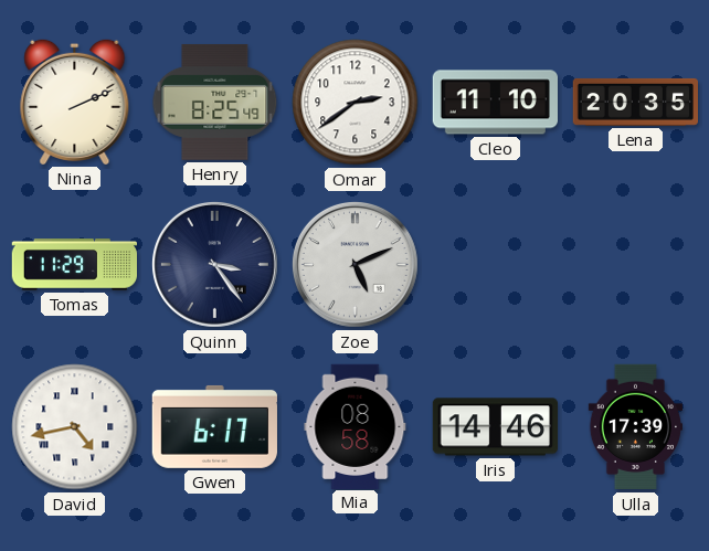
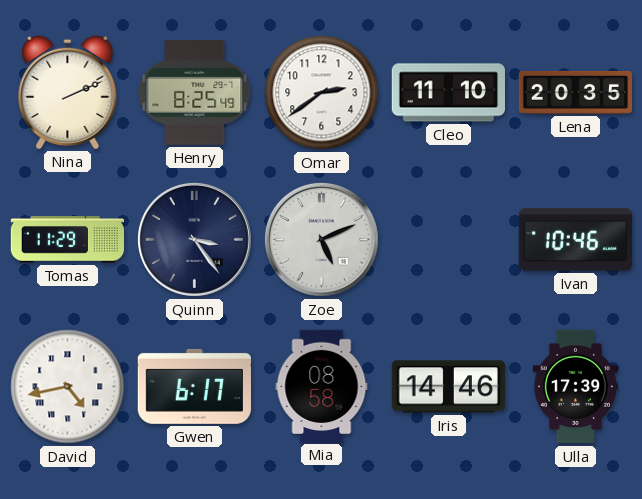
Ivan: none -> 10:46
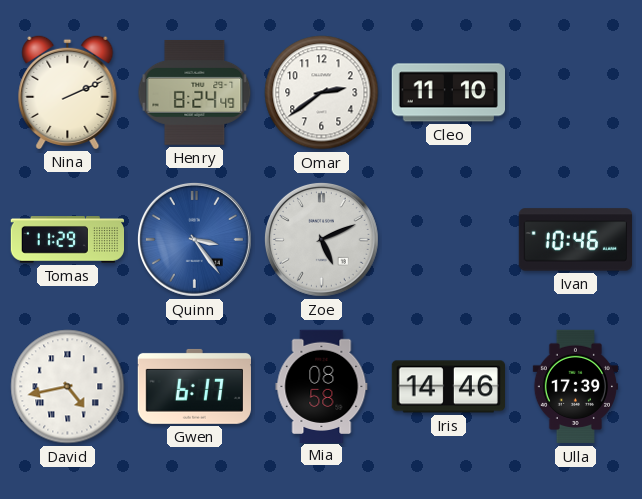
Henry: 8:25 -> 8:24
Lena: 20:35 -> none
Quinn dial: navy -> blue
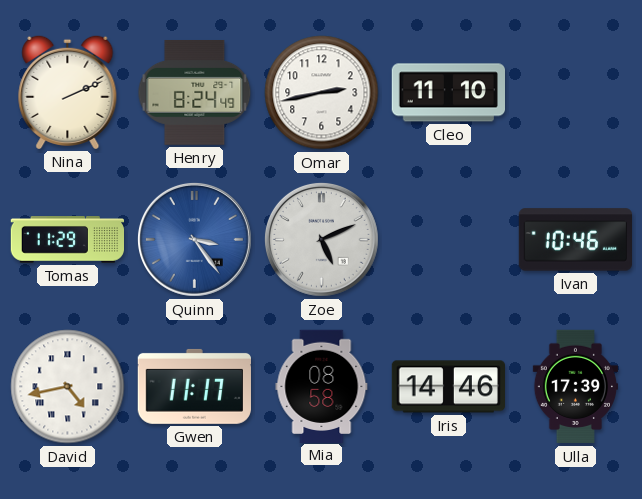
Omar: 2:39 -> 2:43
Gwen: 6:17 -> 11:17
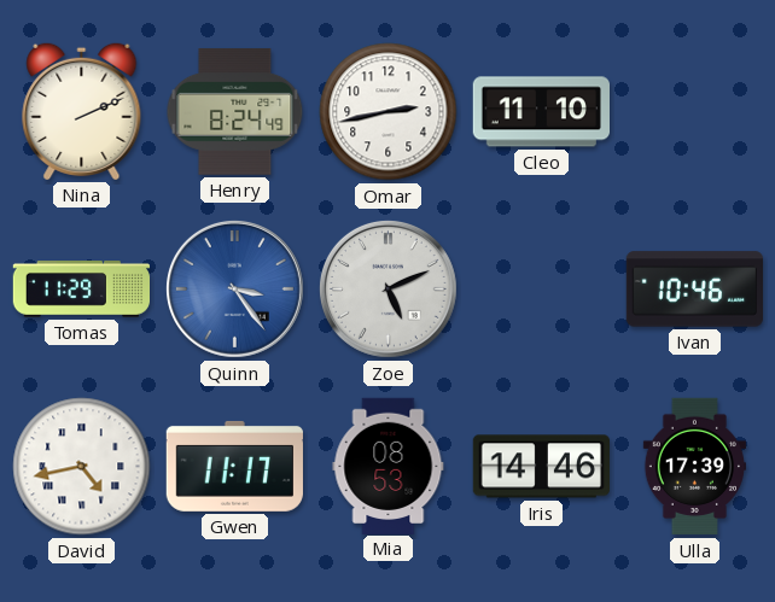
Mia: 08:58 -> 08:53
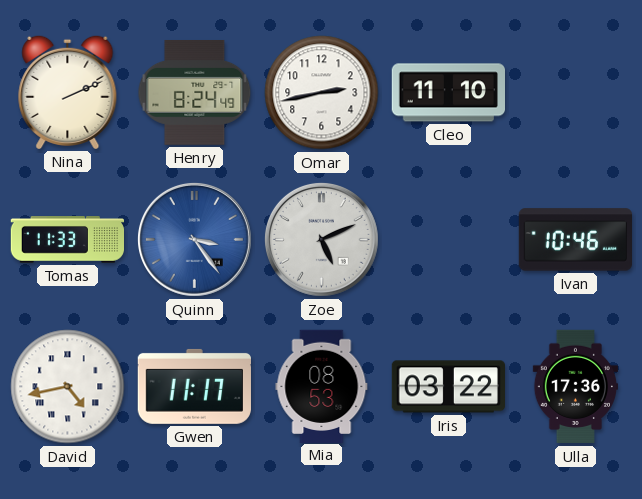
Tomas: 11:29 -> 11:33
Iris: 14:46 -> 03:22
Ulla: 17:39 -> 17:36
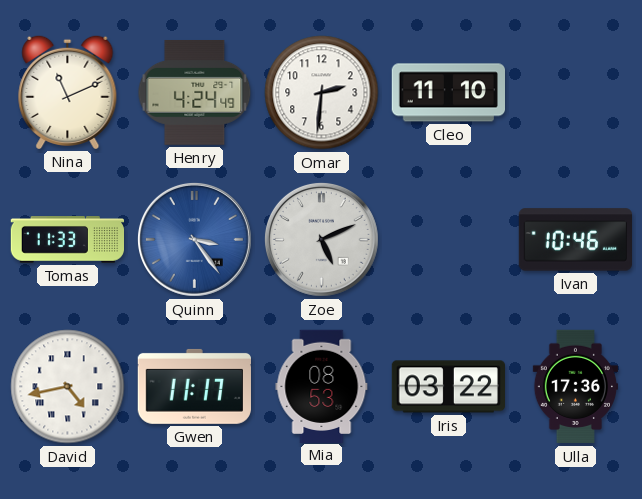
Nina: 2:11 -> 11:11
Henry: 8:24 -> 4:24
Omar: 2:43 -> 2:31
